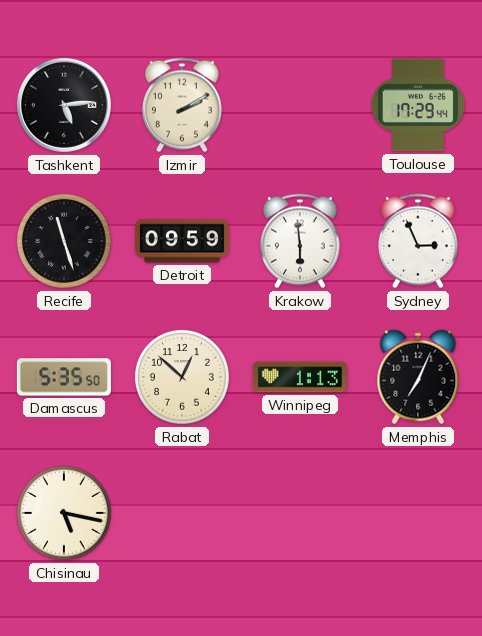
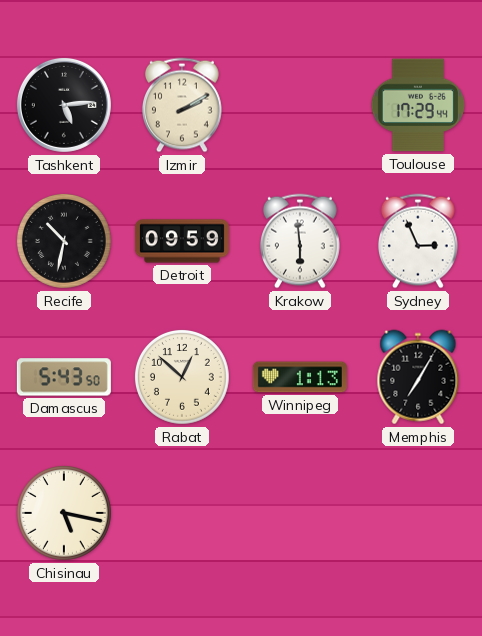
Recife: 11:27 -> 10:32
Damascus: 5:35 -> 5:43
Memphis: 7:04 -> 7:05
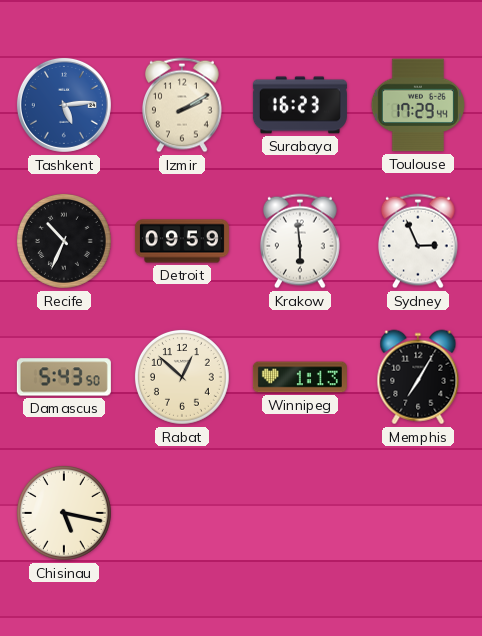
Tashkent dial: black -> blue
Surabaya: none -> 16:23
Recife: 10:32 -> 10:34
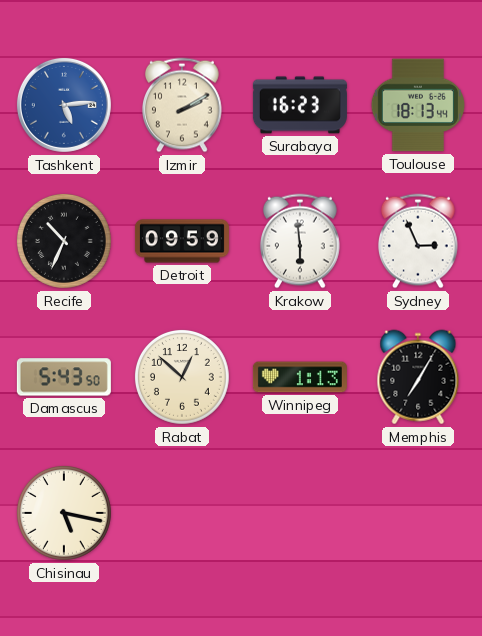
Toulouse: 17:29 -> 18:13
